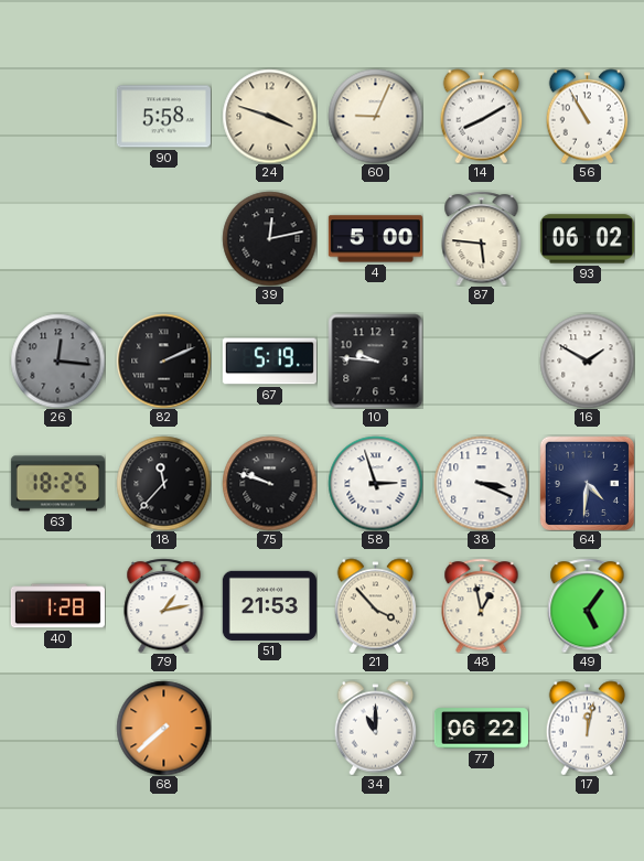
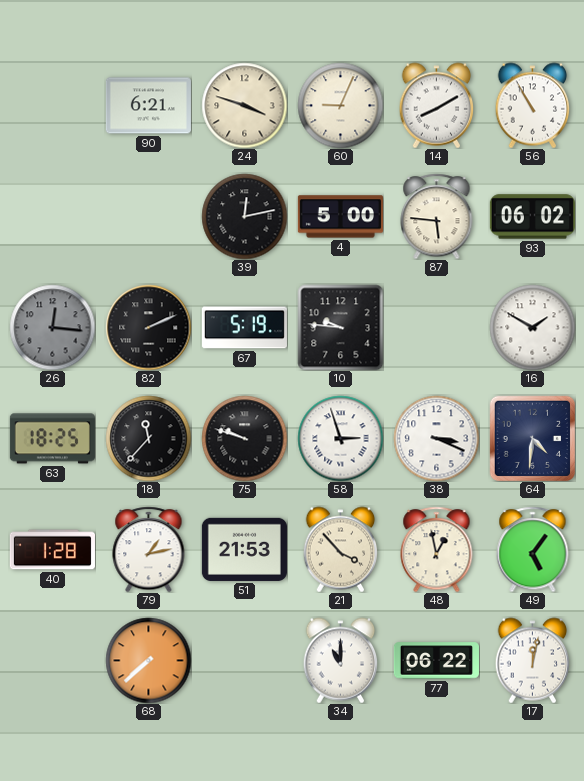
90: 5:58 -> 6:21
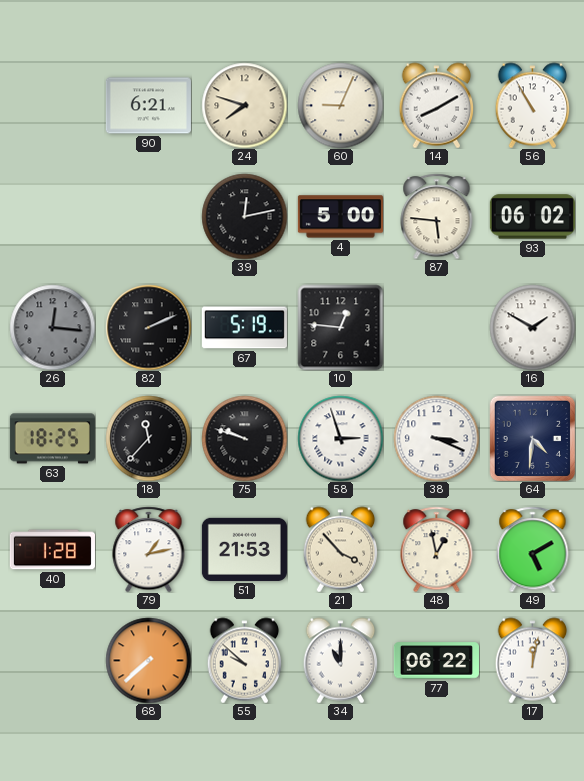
24: 3:48 -> 7:48
10: 9:46 -> 12:46
49: 5:06 -> 5:10
55: none -> 9:52
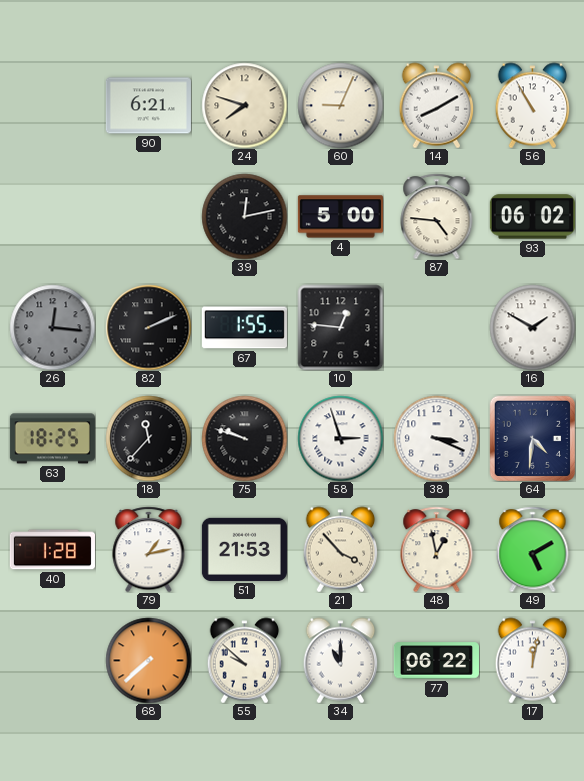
87: 5:46 -> 4:46
67: 5:19 -> 1:55
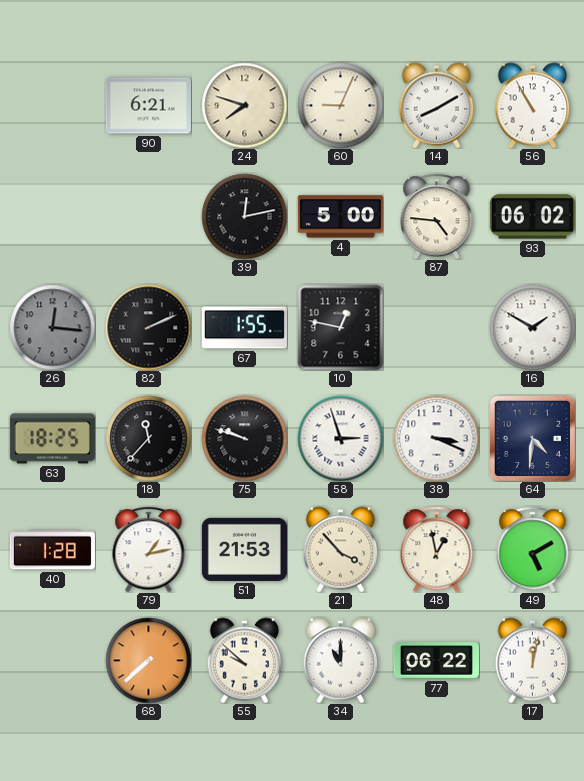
10: 12:46 -> 12:47
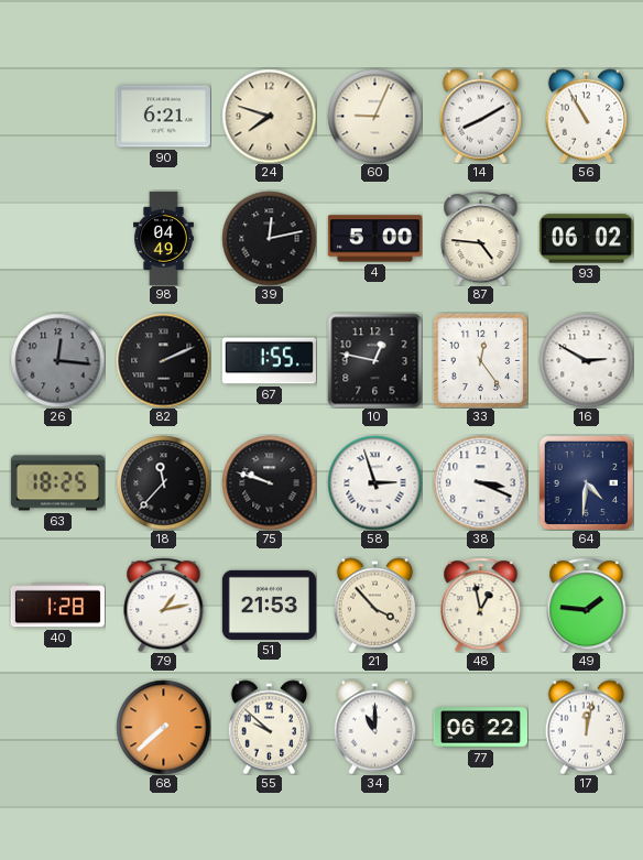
98: none -> 04:49
33: none -> 12:24
16: 1:50 -> 2:50
49: 5:10 -> 1:46
